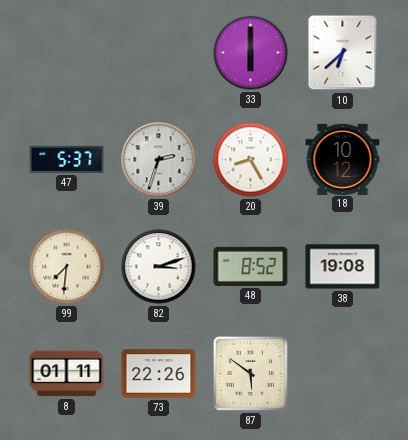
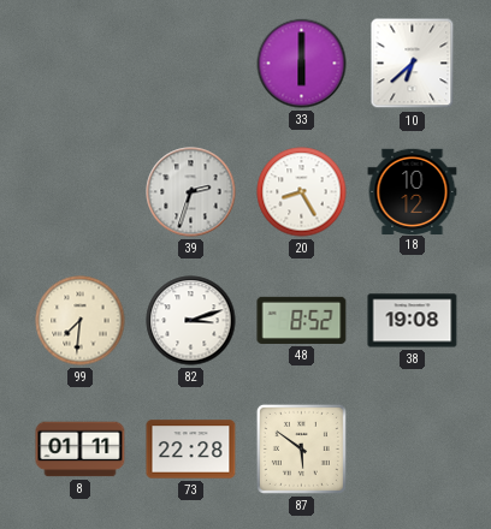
47: 5:37 -> none
73: 22:26 -> 22:28
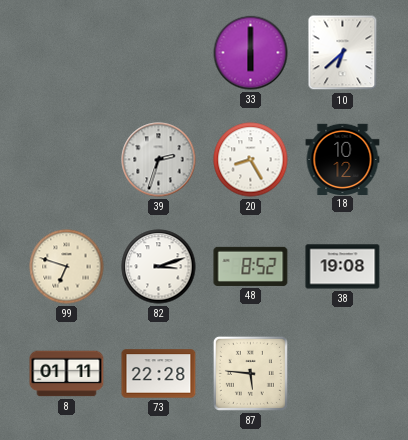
99: 7:31 -> 6:48
87: 5:51 -> 5:46
